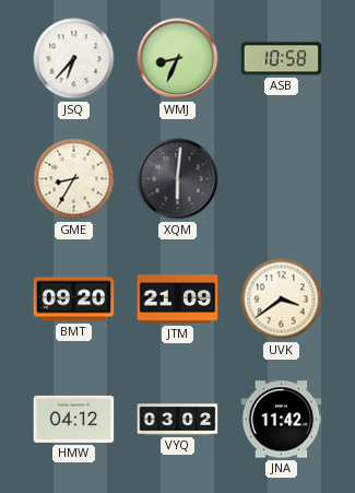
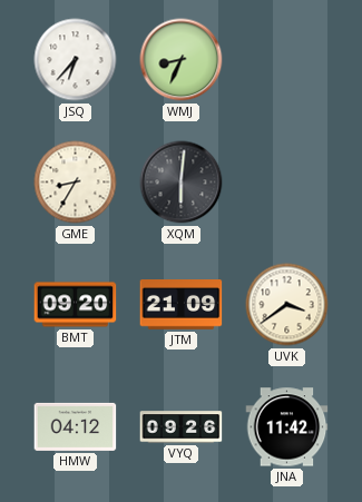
ASB: 10:58 -> none
VYQ: 03:02 -> 09:26
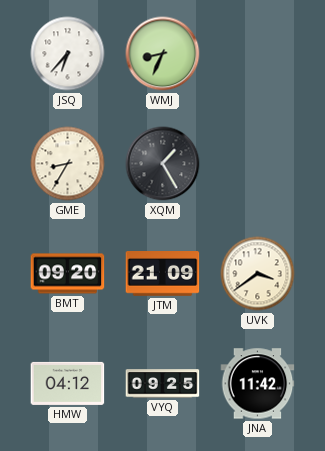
XQM: 6:01 -> 1:25
VYQ: 09:26 -> 09:25
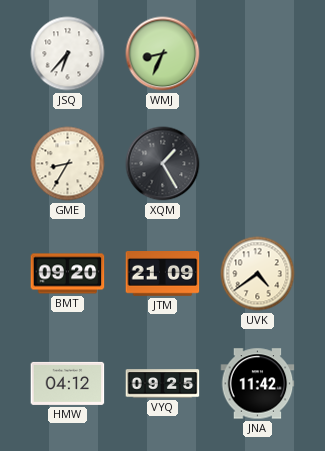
UVK: 3:39 -> 4:39
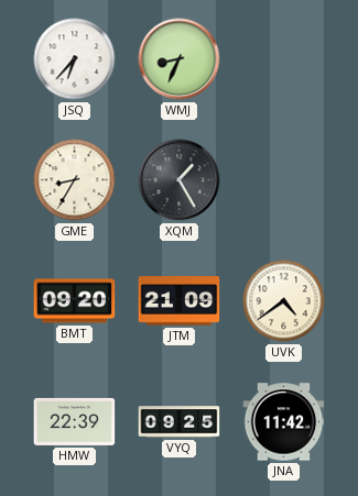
HMW: 04:12 -> 22:39
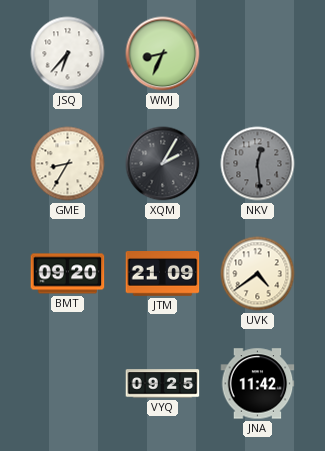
XQM: 1:25 -> 2:05
NKV: none -> 12:29
HMW: 22:39 -> none
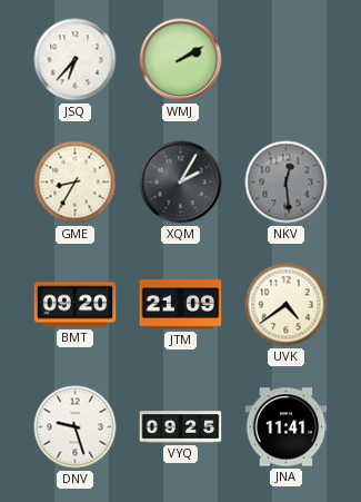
WMJ: 8:34 -> 2:10
DNV: none -> 9:27
JNA: 11:42 -> 11:41
